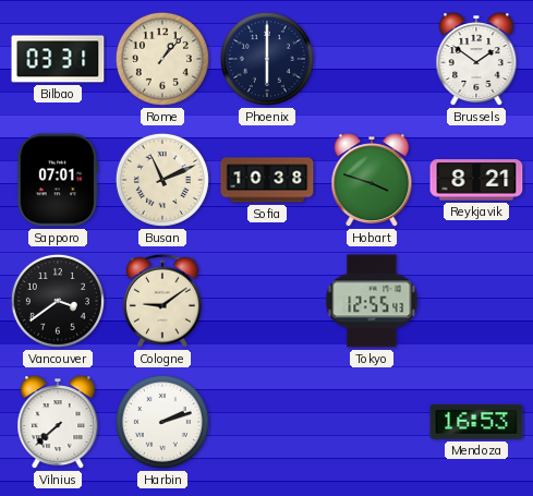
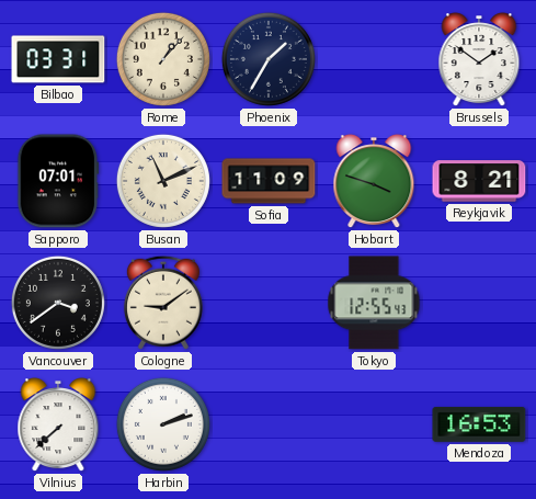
Phoenix: 6:00 -> 1:35
Sofia: 10:38 -> 11:09
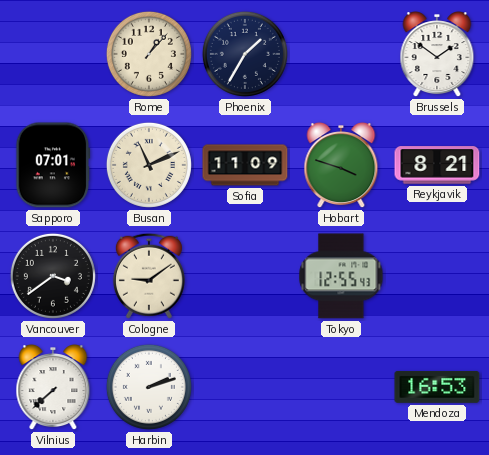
Bilbao: 03:31 -> none
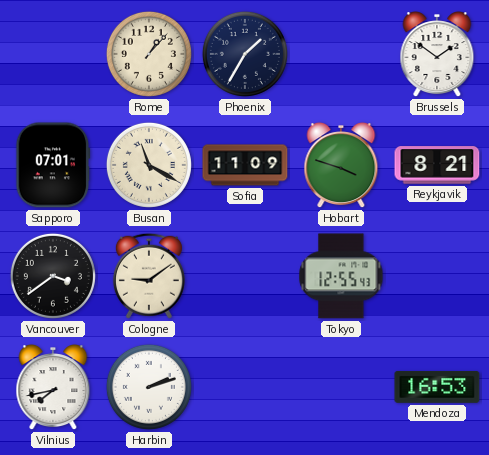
Busan: 11:11 -> 11:20
Vilnius: 7:38 -> 7:43
